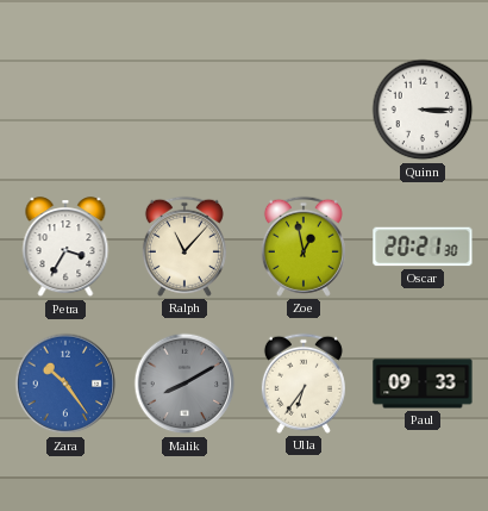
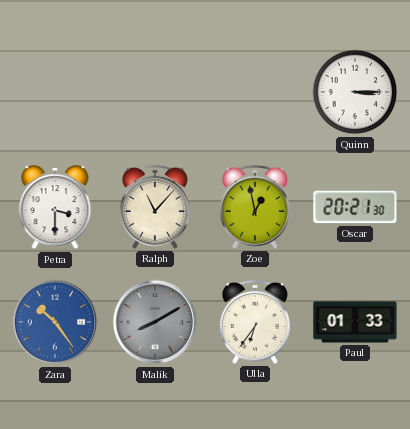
Petra: 3:35 -> 3:30
Paul: 09:33 -> 01:33
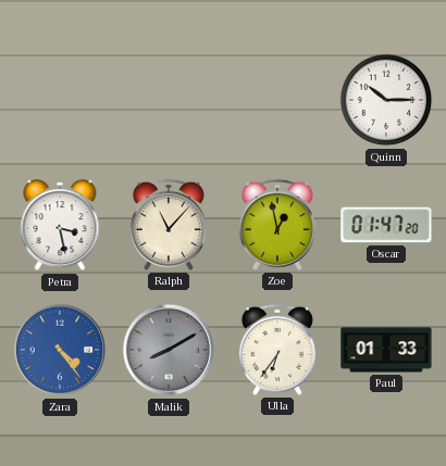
Quinn: 3:15 -> 10:15
Petra: 3:30 -> 3:28
Oscar: 20:21 -> 01:47
Zara: 10:24 -> 4:24
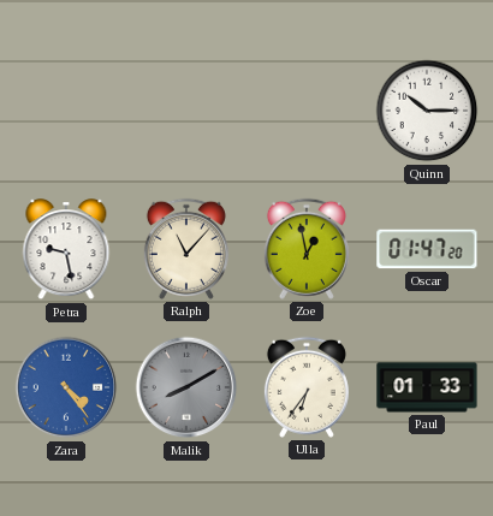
Petra: 3:28 -> 9:28
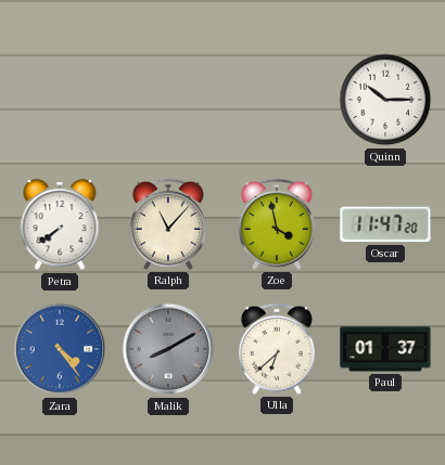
Petra: 9:28 -> 7:39
Zoe: 12:58 -> 3:58
Oscar: 01:47 -> 11:47
Ulla: 6:36 -> 6:38
Paul: 01:33 -> 01:37
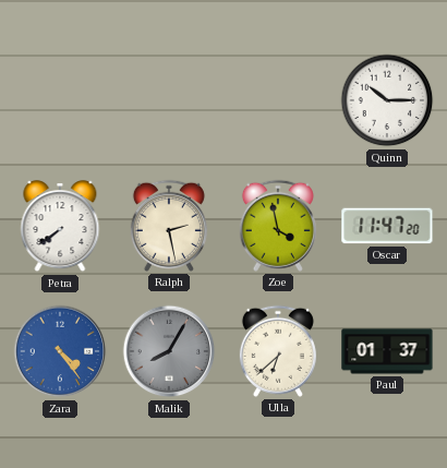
Ralph: 11:07 -> 2:28
Malik: 8:10 -> 8:05
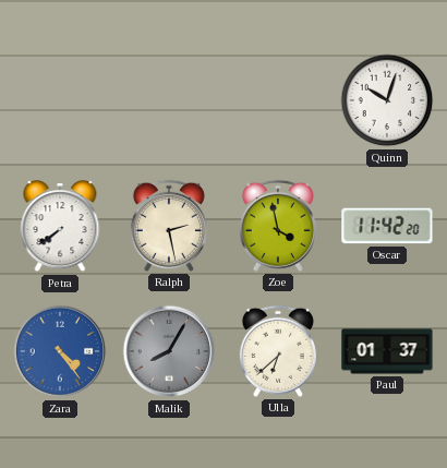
Quinn: 10:15 -> 10:03
Oscar: 11:47 -> 11:42
